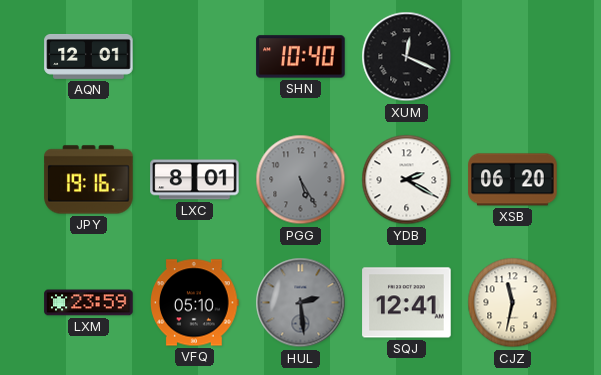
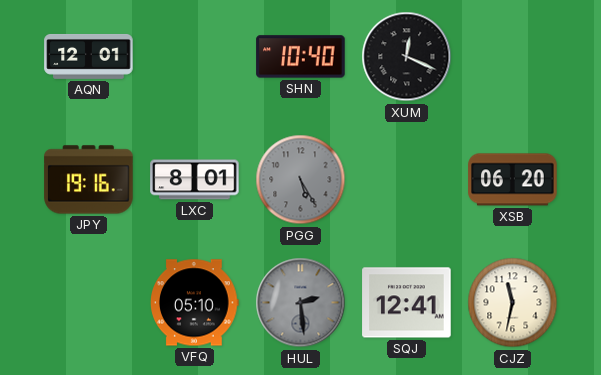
YDB: 2:20 -> none
LXM: 23:59 -> none
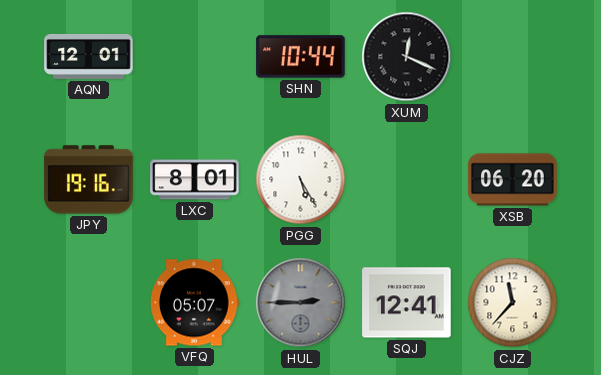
SHN: 10:40 -> 10:44
PGG dial: grey -> white
VFQ: 05:10 -> 05:07
HUL: 2:29 -> 2:45
CJZ: 11:32 -> 11:37
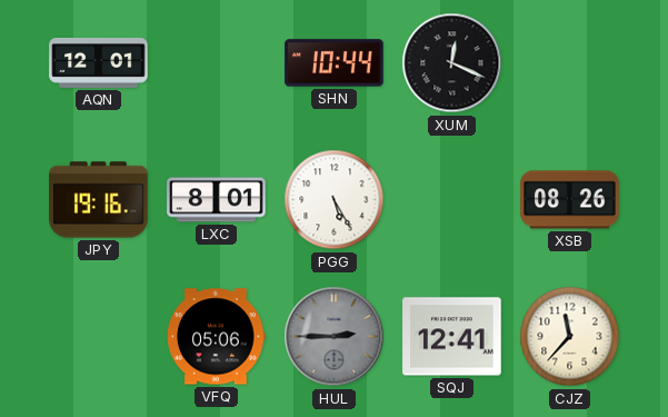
XSB: 06:20 -> 08:26
VFQ: 05:07 -> 05:06
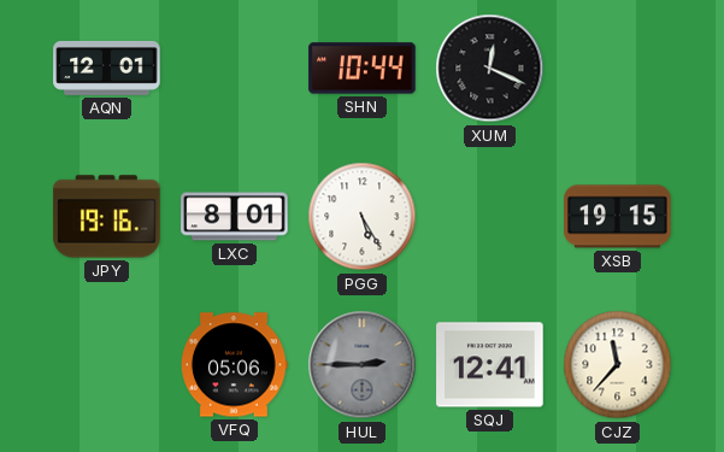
XSB: 08:26 -> 19:15
